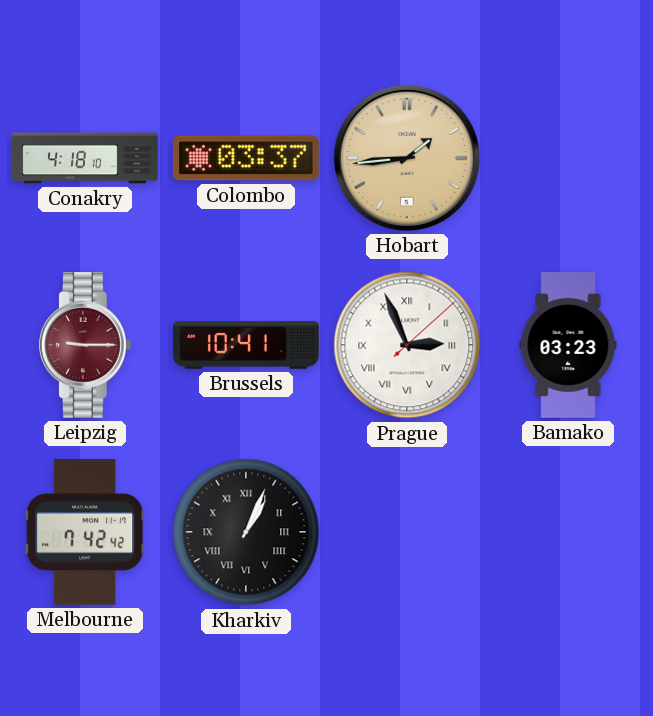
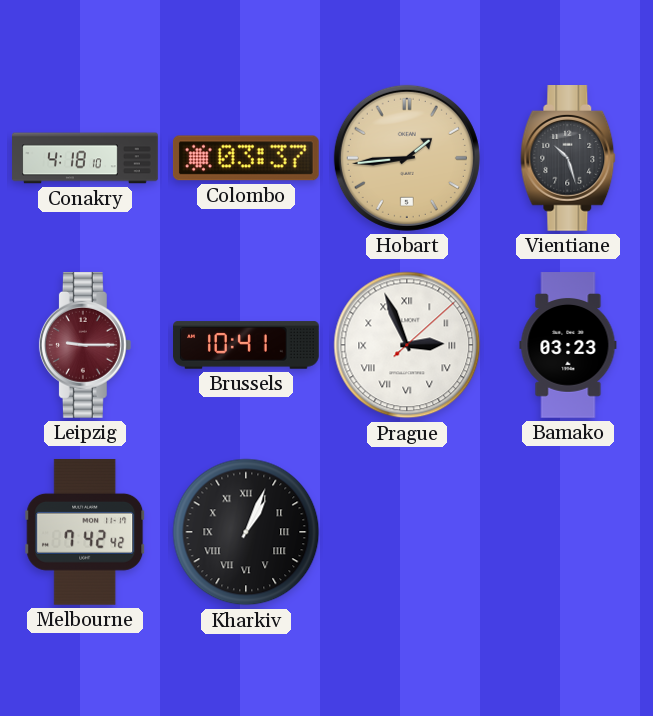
Vientiane: none -> 10:27
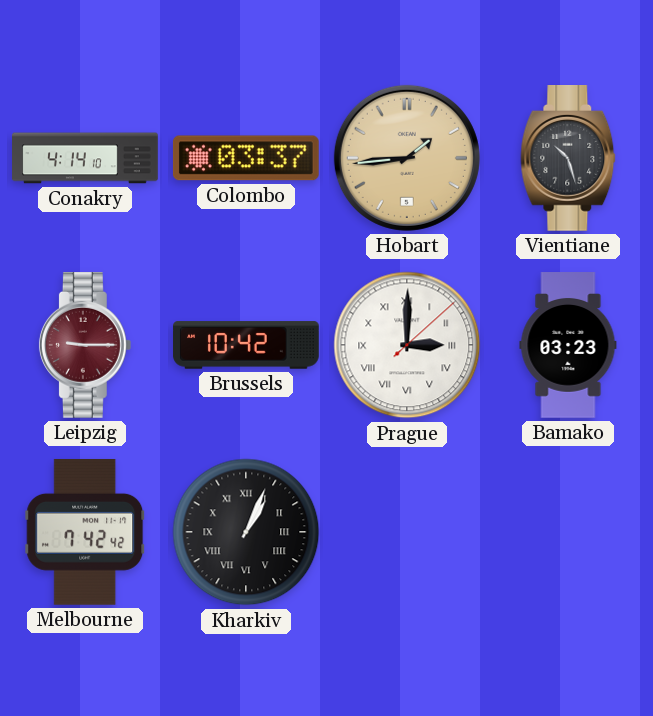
Conakry: 4:18 -> 4:14
Brussels: 10:41 -> 10:42
Prague: 2:56 -> 3:00
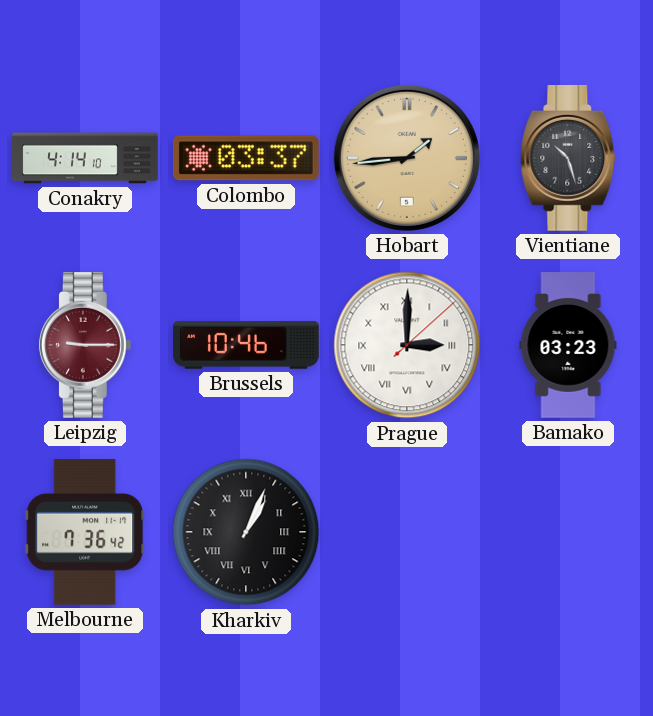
Brussels: 10:42 -> 10:46
Melbourne: 7:42 -> 7:36
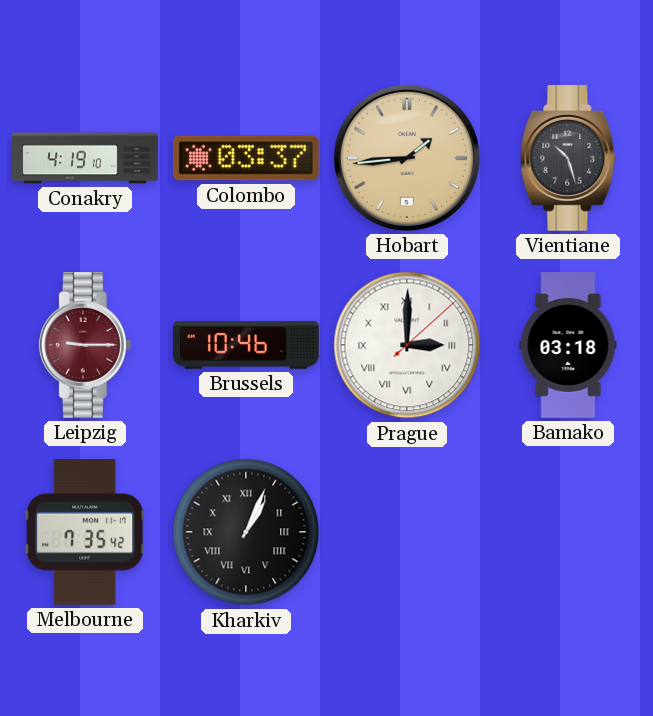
Conakry: 4:14 -> 4:19
Bamako: 03:23 -> 03:18
Melbourne: 7:36 -> 7:35
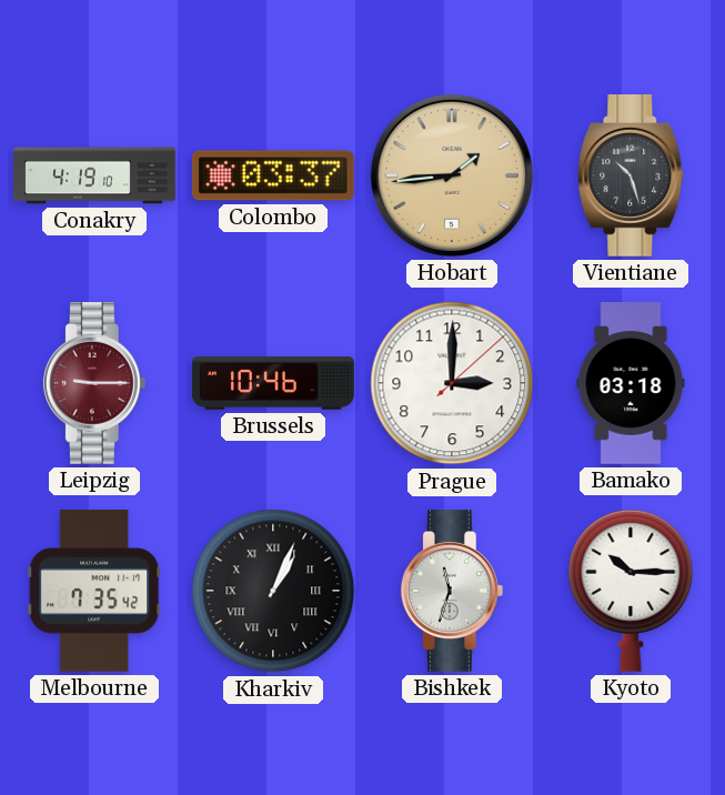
Prague numerals: Roman -> Arabic
Bishkek: none -> 11:33
Kyoto: none -> 10:15
